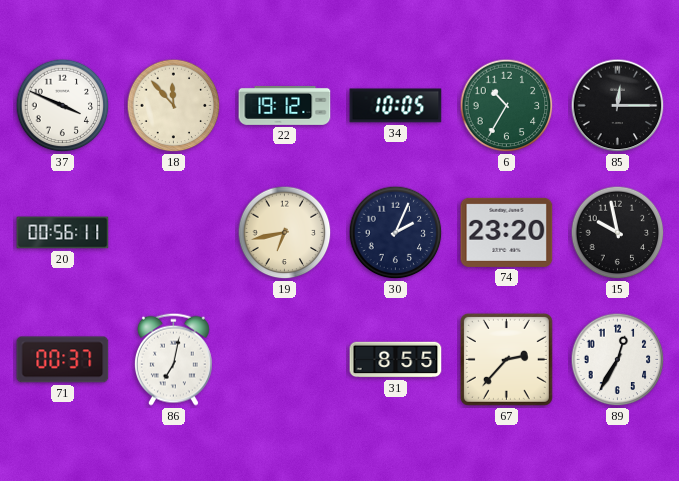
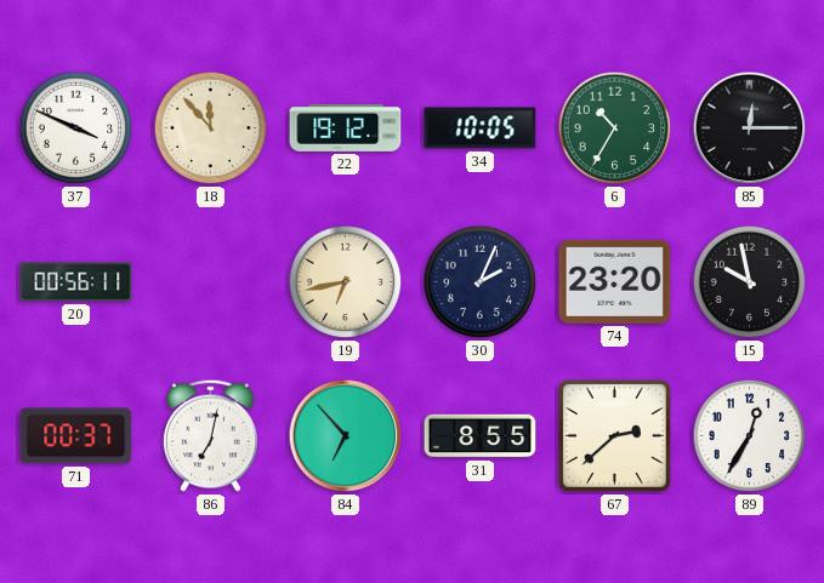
84: none -> 6:53
67: 2:37 -> 2:38
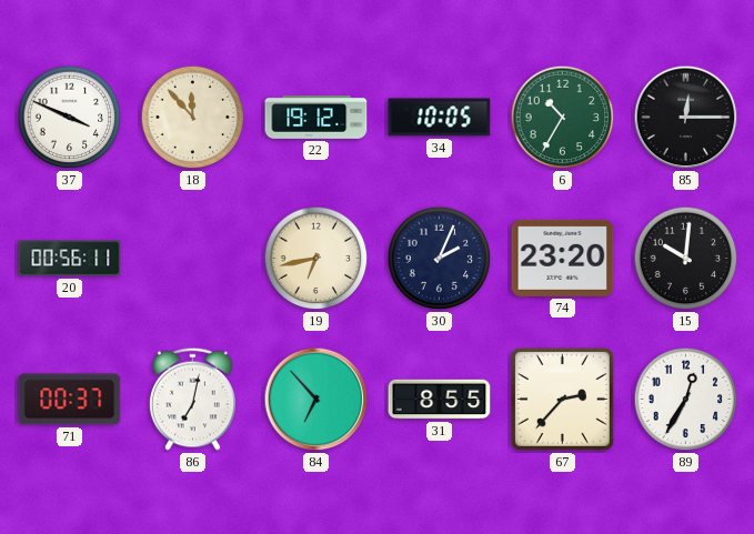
15: 9:58 -> 10:01
67: 2:38 -> 2:37
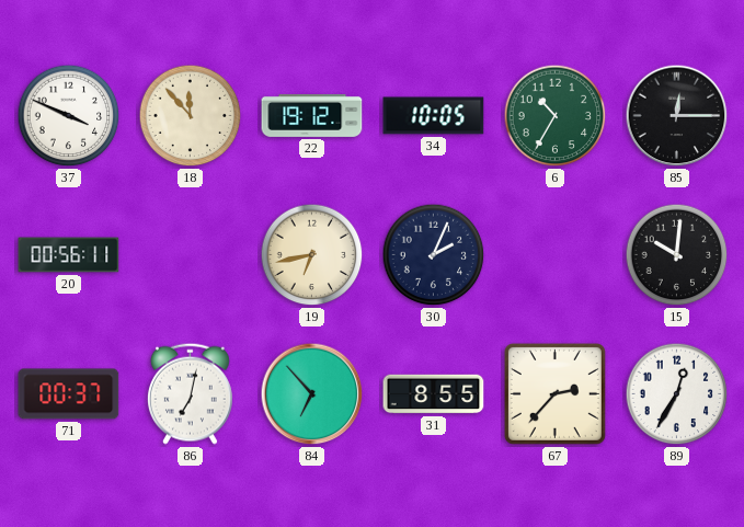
74: 23:20 -> none
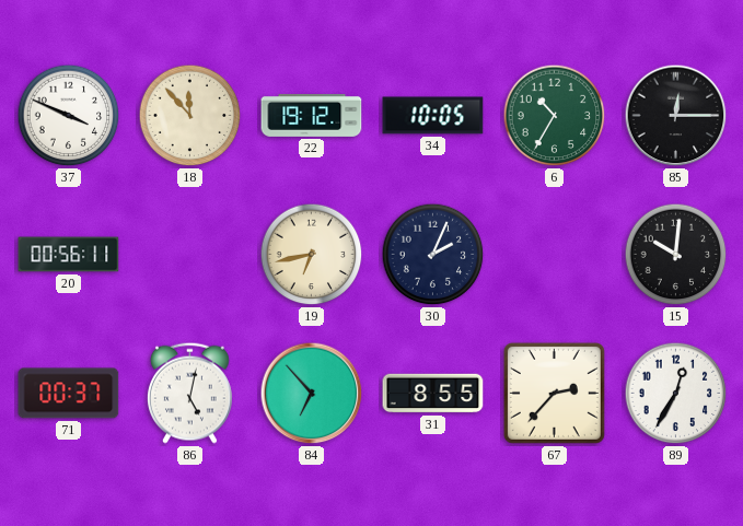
86: 7:02 -> 5:02
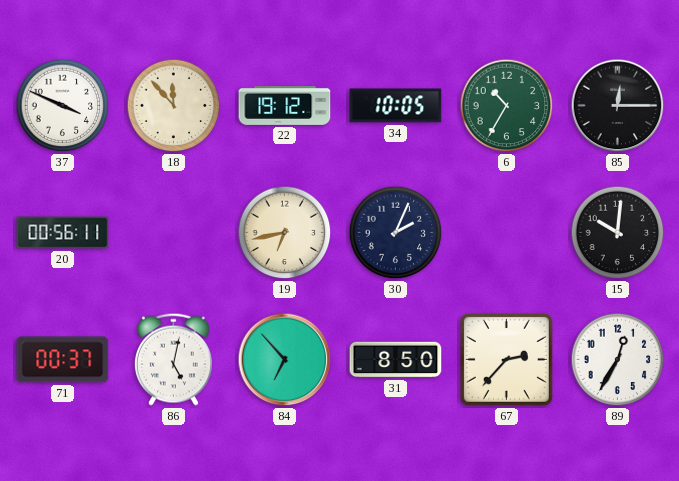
31: 8:55 -> 8:50
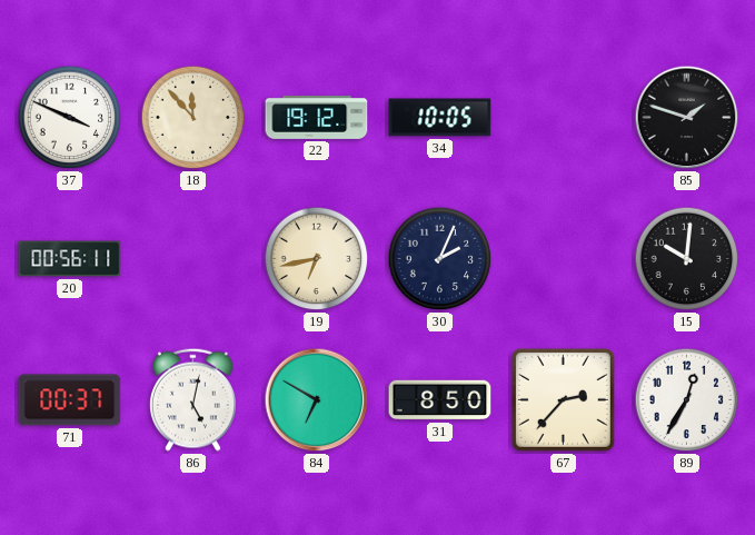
6: 10:35 -> none
85: 12:15 -> 1:48
84: 6:53 -> 6:50
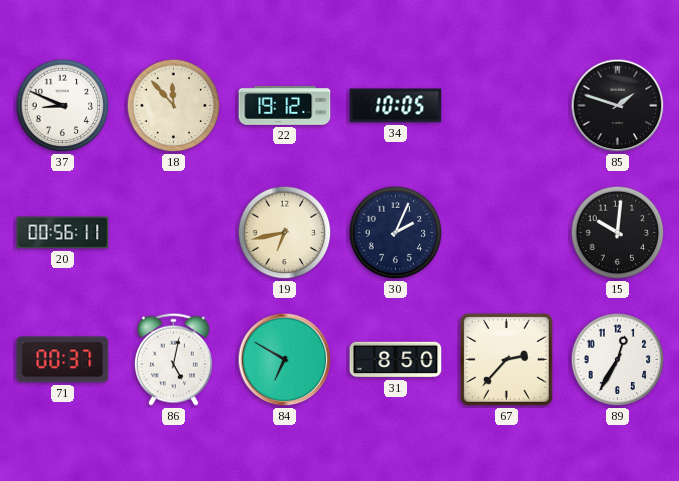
37: 3:49 -> 8:49
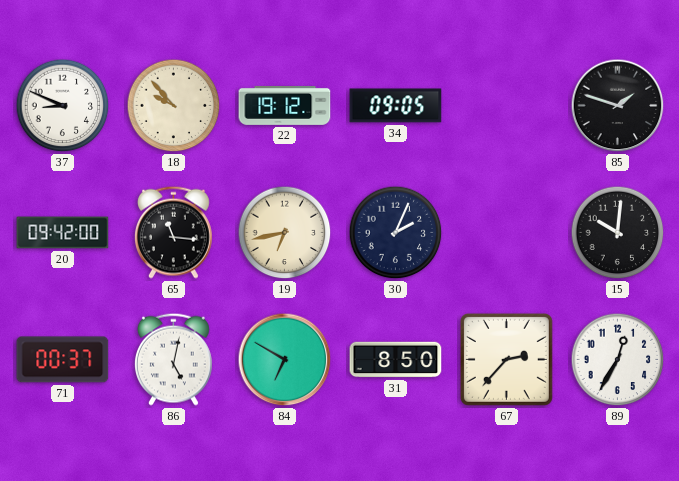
18: 11:53 -> 9:53
34: 10:05 -> 09:05
20: 00:56 -> 09:42
65: none -> 11:16
